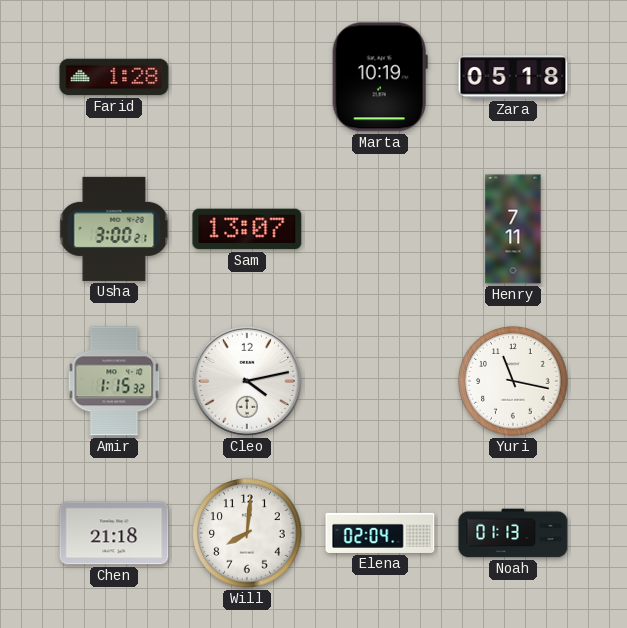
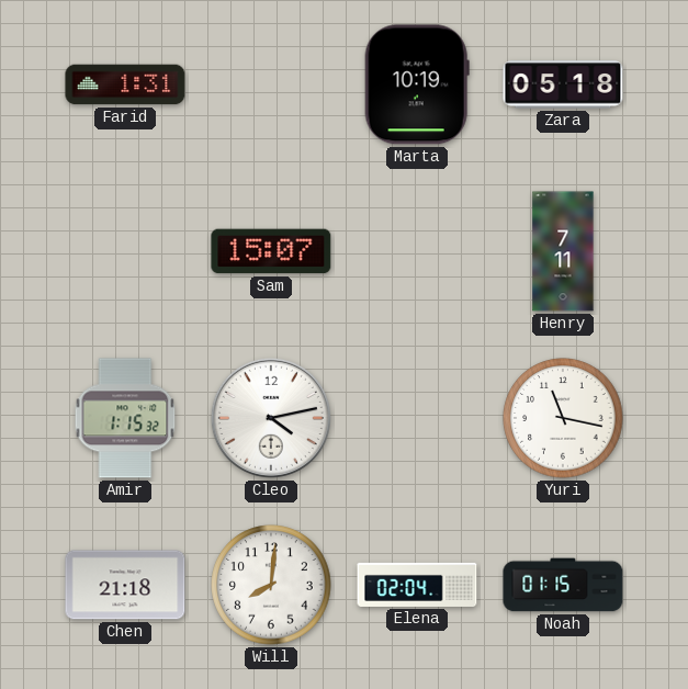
Farid: 1:28 -> 1:31
Usha: 3:00 -> none
Sam: 13:07 -> 15:07
Noah: 01:13 -> 01:15
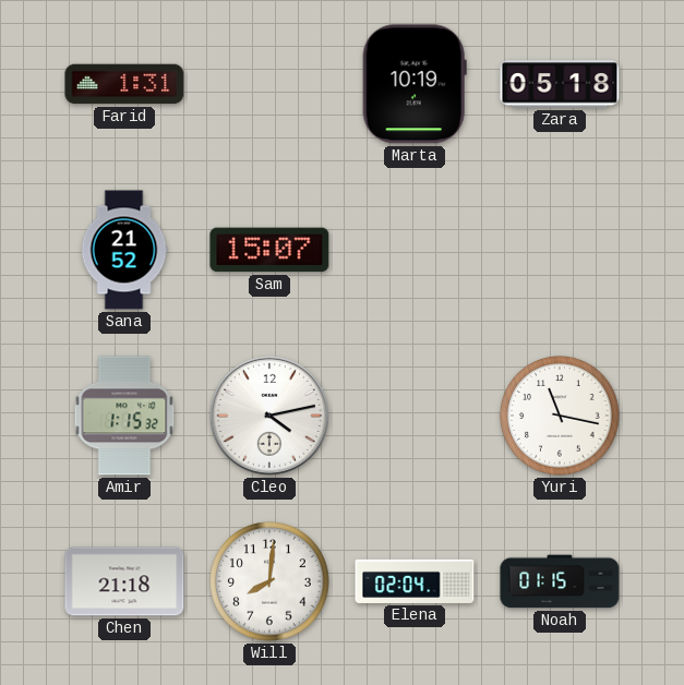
Sana: none -> 21:52
Henry: 7:11 -> none
